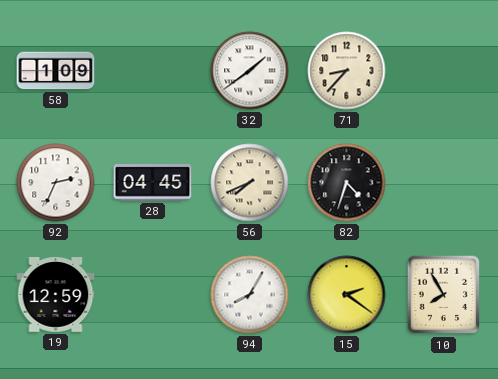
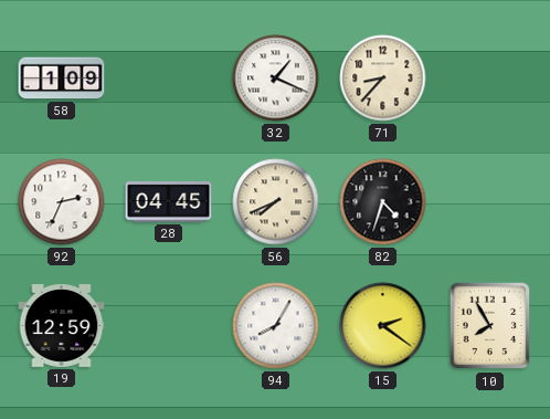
32: 1:39 -> 1:19
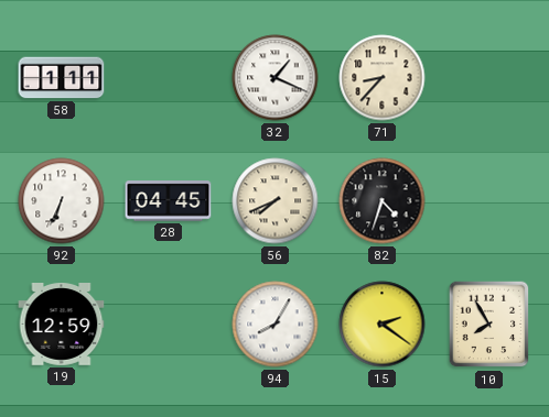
58: 1:09 -> 1:11
92: 2:34 -> 6:34
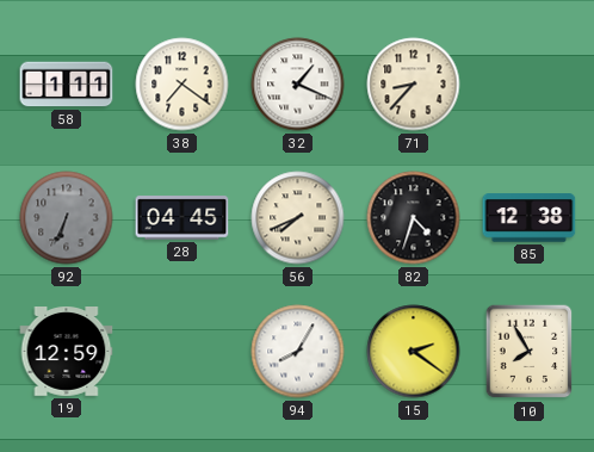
38: none -> 7:21
92 dial: white -> grey
85: none -> 12:38
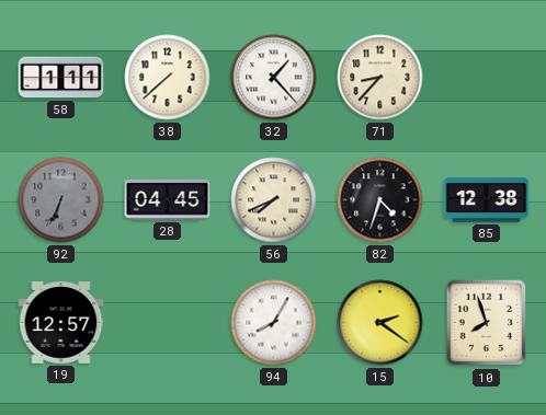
38: 7:21 -> 7:38
32: 1:19 -> 1:23
19: 12:59 -> 12:57
10: 7:55 -> 7:57
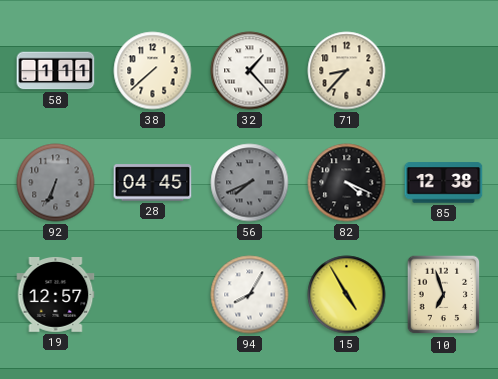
56 dial: cream -> grey
82: 4:33 -> 4:19
15: 2:21 -> 4:55
10: 7:57 -> 6:57
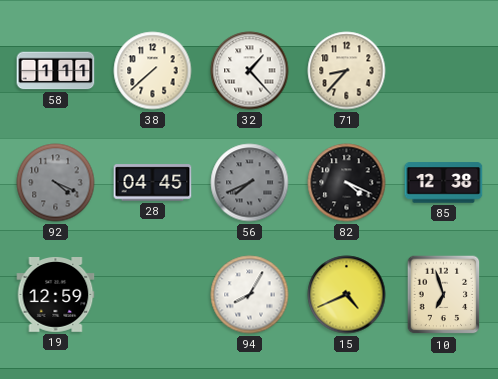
92: 6:34 -> 4:19
19: 12:57 -> 12:59
15: 4:55 -> 4:41
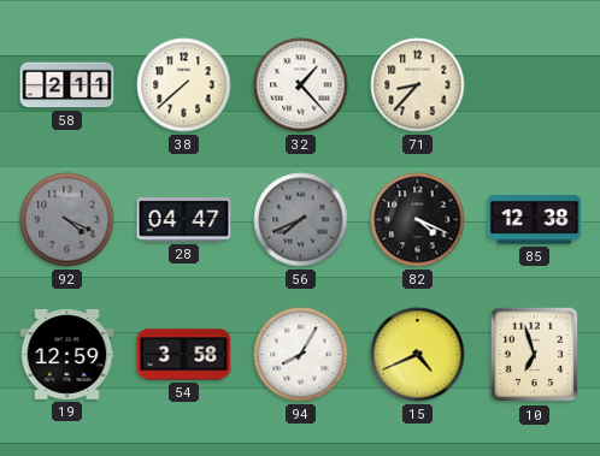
58: 1:11 -> 2:11
28: 04:45 -> 04:47
54: none -> 3:58
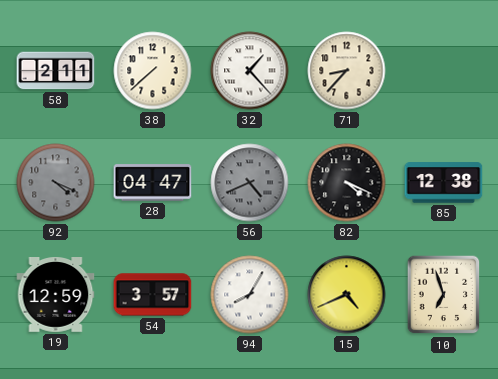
56: 7:41 -> 4:41
54: 3:58 -> 3:57
